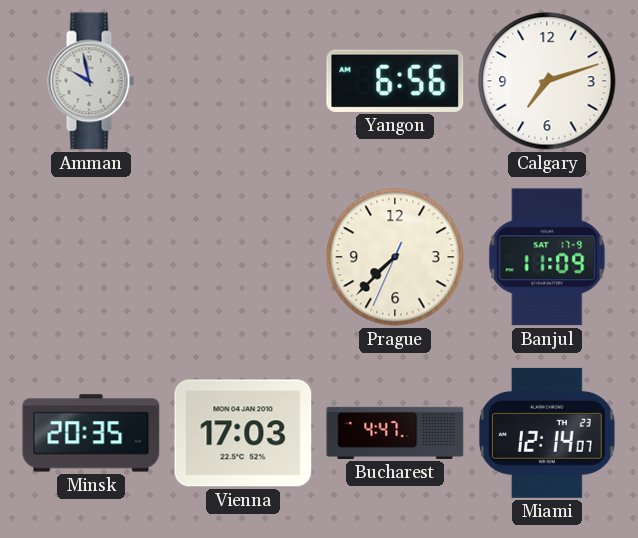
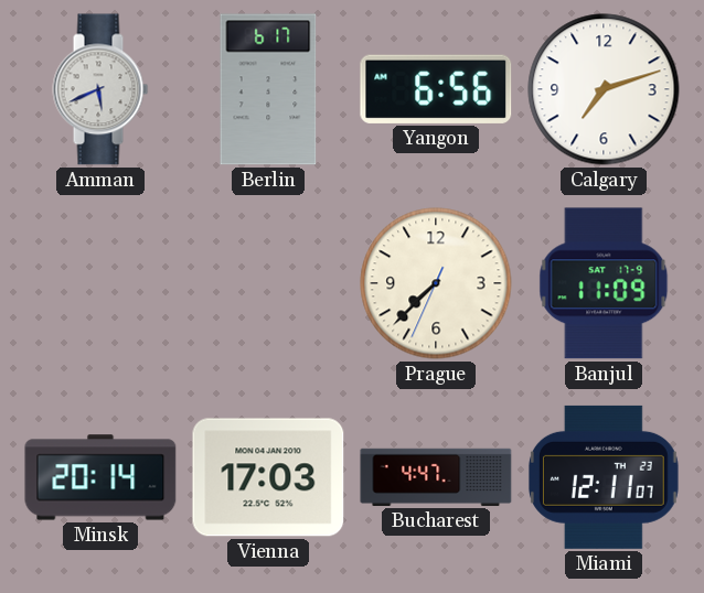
Amman: 9:58 -> 5:41
Berlin: none -> 6:17
Minsk: 20:35 -> 20:14
Miami: 12:14 -> 12:11
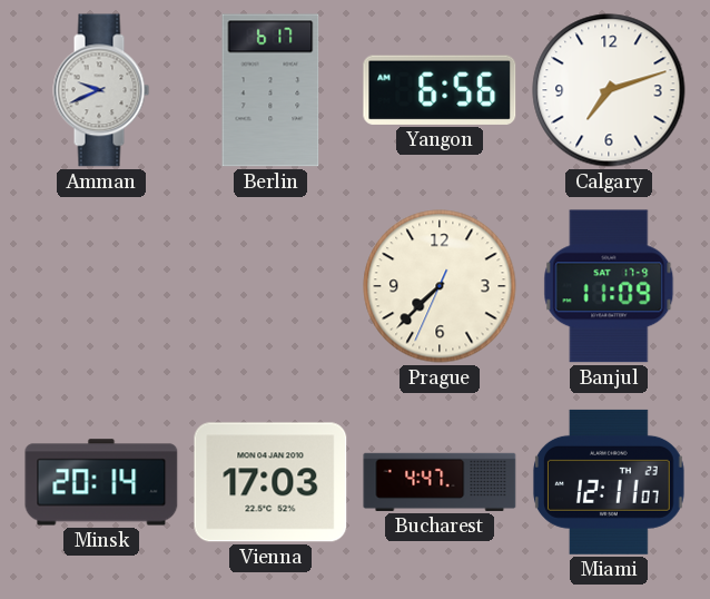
Amman: 5:41 -> 9:41
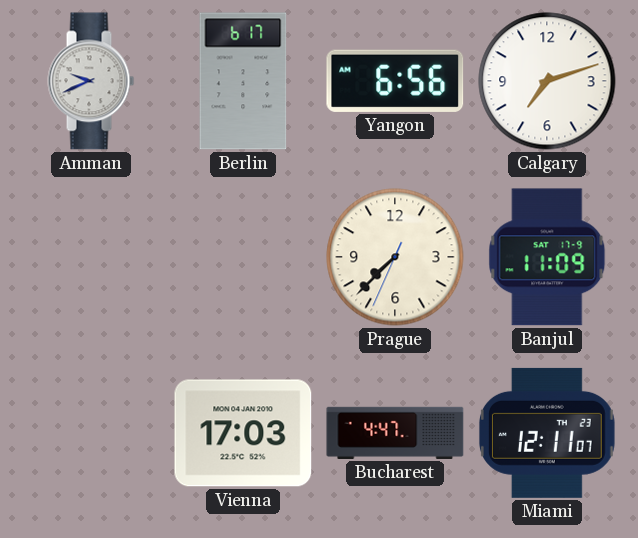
Minsk: 20:14 -> none
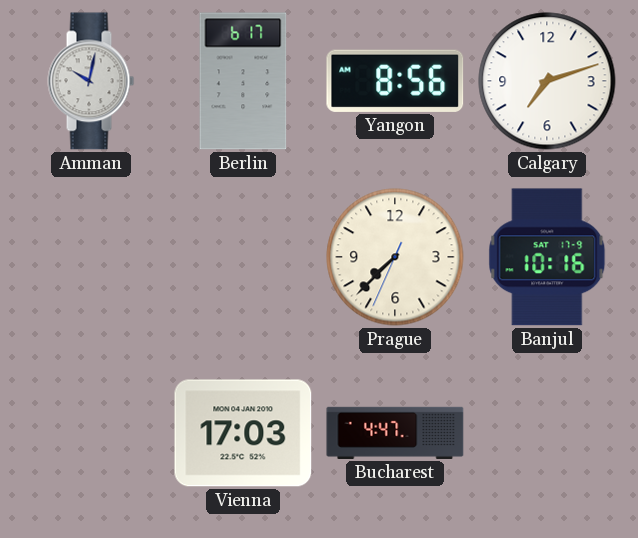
Amman: 9:41 -> 10:02
Yangon: 6:56 -> 8:56
Banjul: 11:09 -> 10:16
Miami: 12:11 -> none
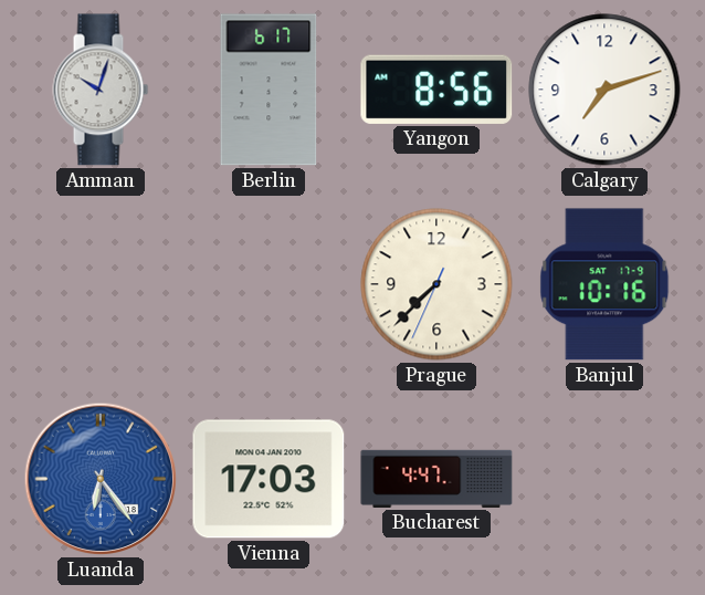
Amman: 10:02 -> 10:03
Luanda: none -> 6:24
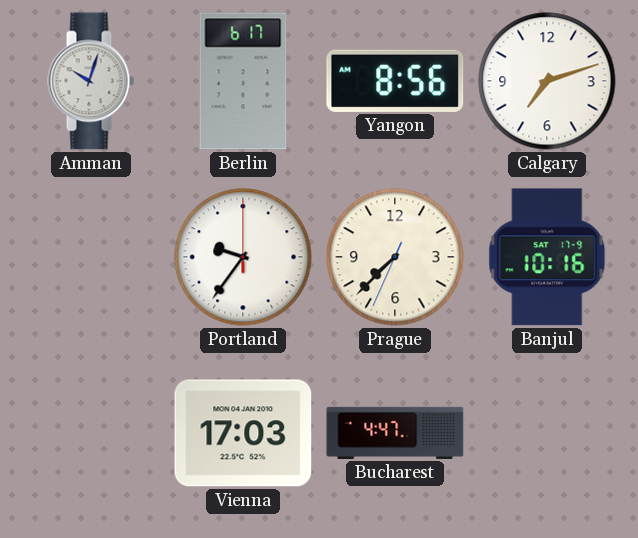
Portland: none -> 9:36
Luanda: 6:24 -> none
